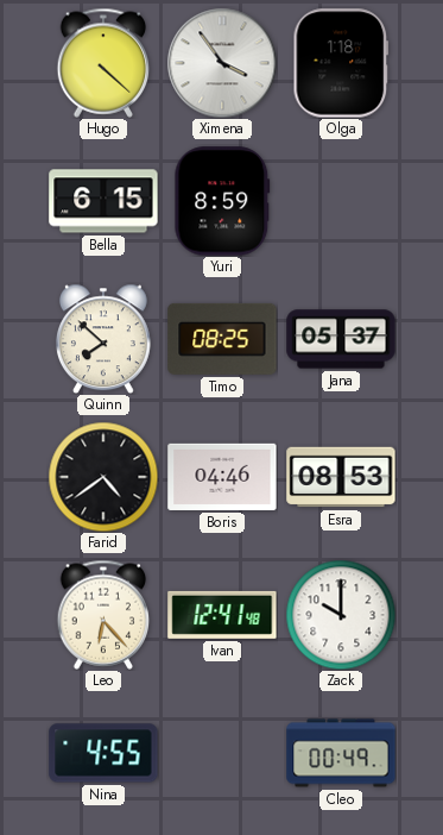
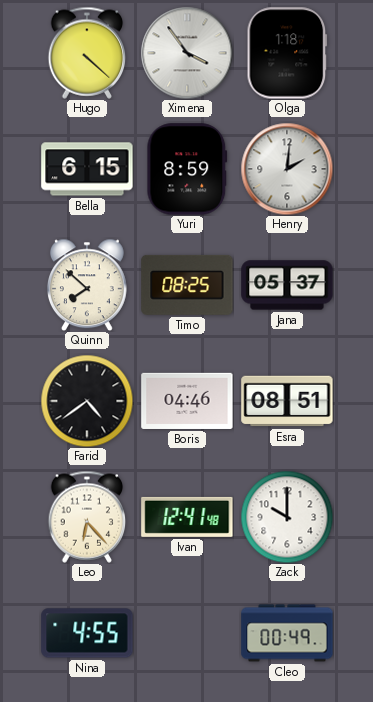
Henry: none -> 2:01
Esra: 08:53 -> 08:51
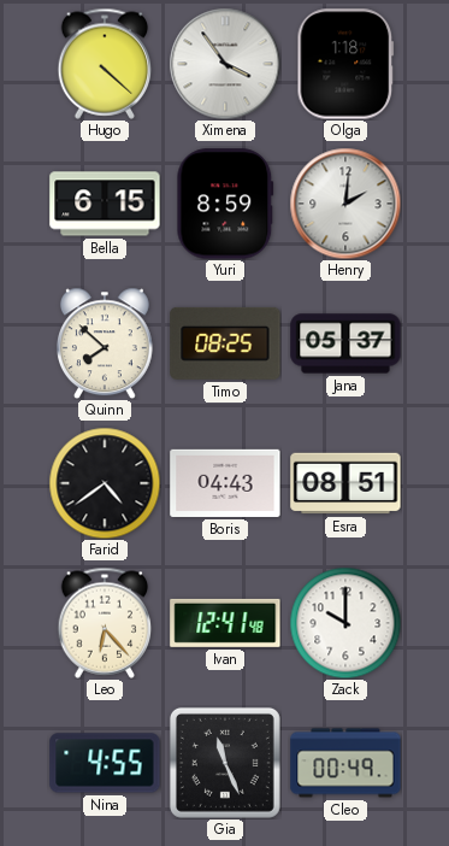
Boris: 04:46 -> 04:43
Gia: none -> 11:26
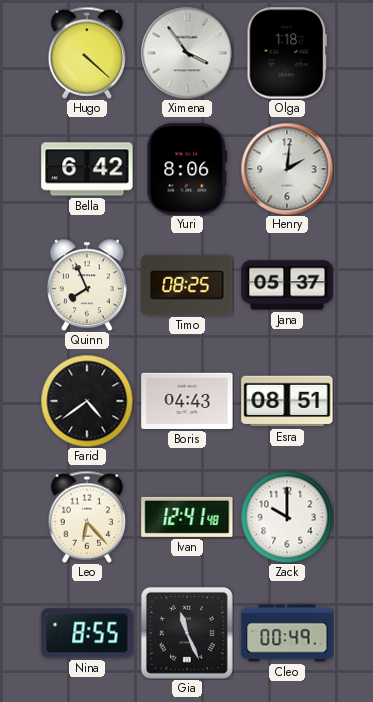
Bella: 6:15 -> 6:42
Yuri: 8:59 -> 8:06
Quinn: 7:52 -> 7:56
Nina: 4:55 -> 8:55
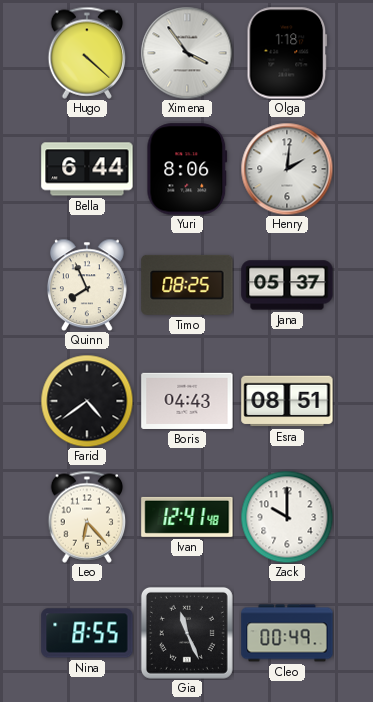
Bella: 6:42 -> 6:44
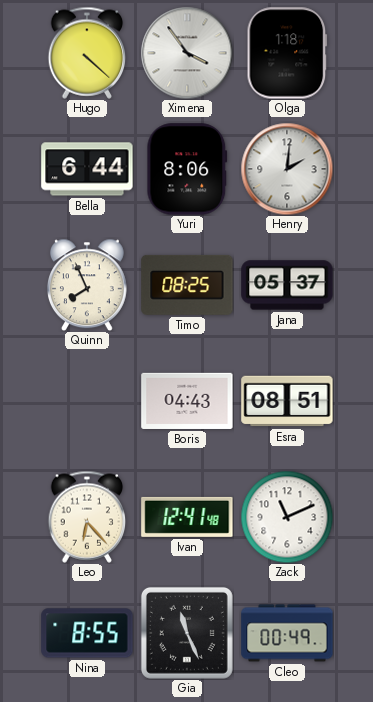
Farid: 4:39 -> none
Zack: 10:00 -> 11:11
